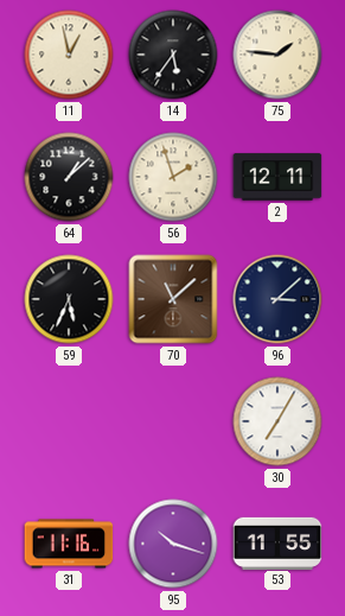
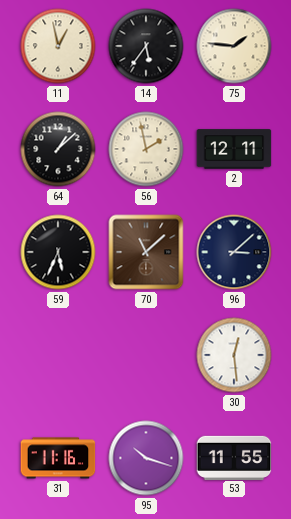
56: 1:57 -> 1:58
30: 7:05 -> 12:29
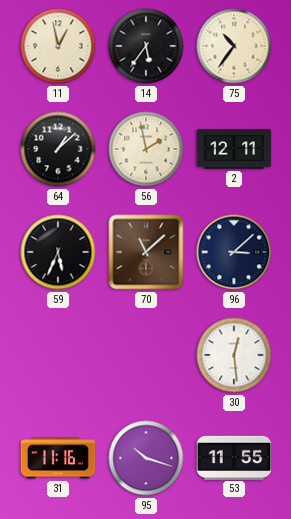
75: 1:46 -> 10:36
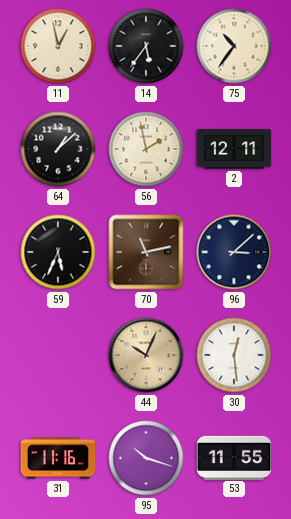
70: 11:08 -> 11:13
44: none -> 10:04
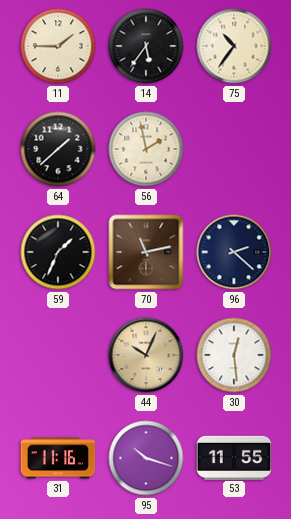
11: 12:58 -> 1:45
64: 1:08 -> 1:38
2: 12:11 -> none
59: 5:34 -> 1:34
96: 3:08 -> 2:22
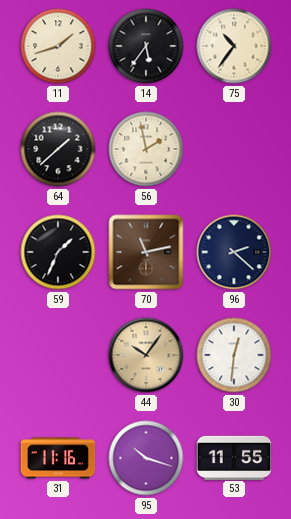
11: 1:45 -> 1:42
44: 10:04 -> 10:06
30: 12:29 -> 12:31
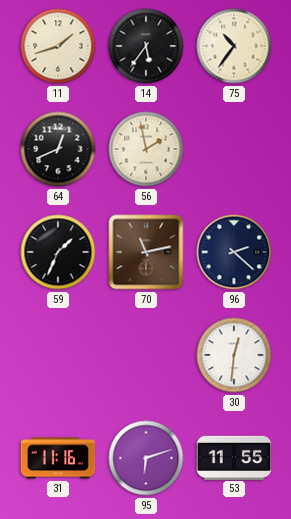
64: 1:38 -> 12:41
44: 10:06 -> none
95: 10:18 -> 6:12
